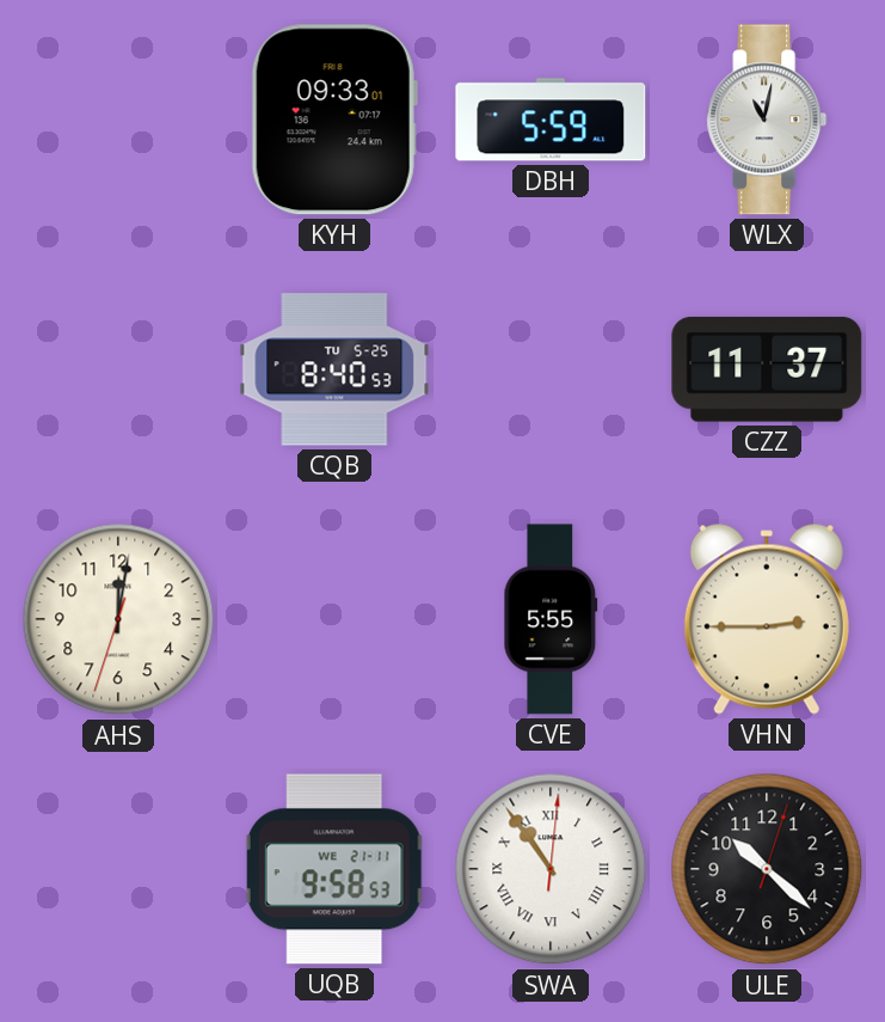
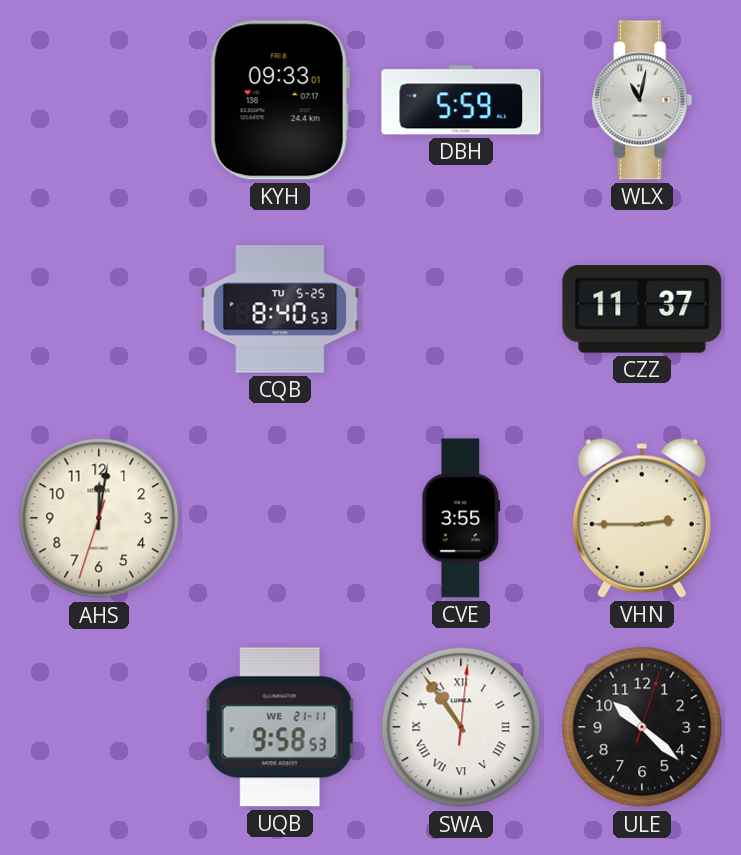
CVE: 5:55 -> 3:55
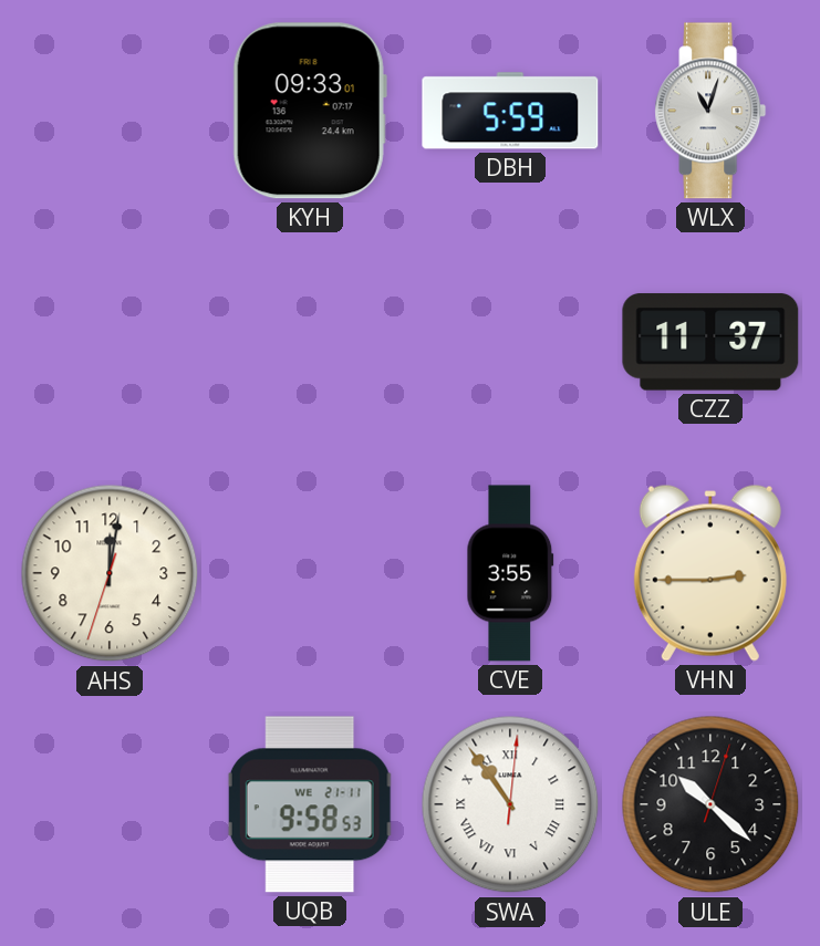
WLX: 11:02 -> 11:03
CQB: 8:40 -> none
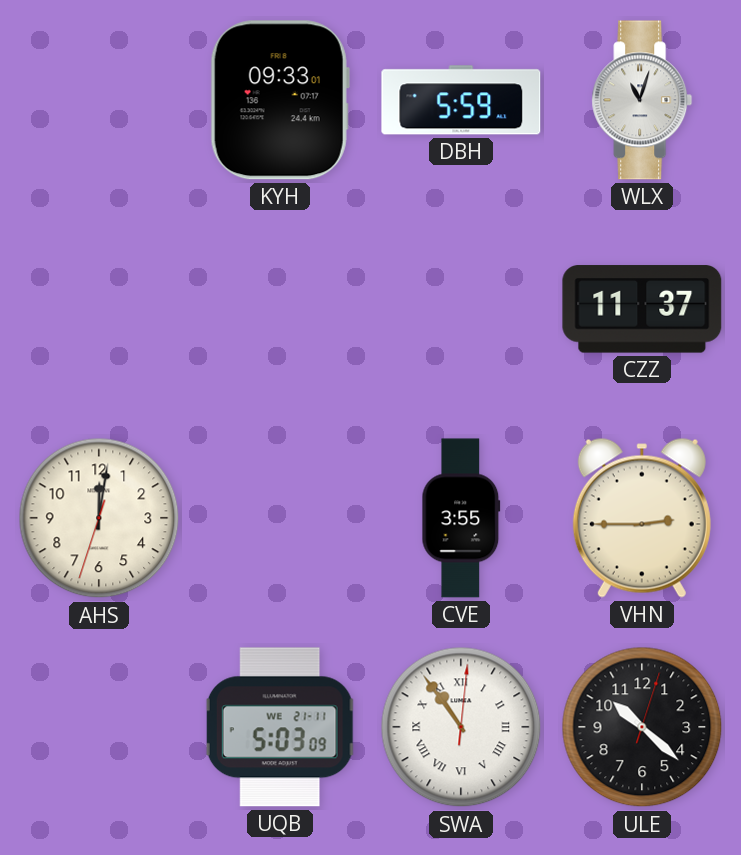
UQB: 9:58 -> 5:03
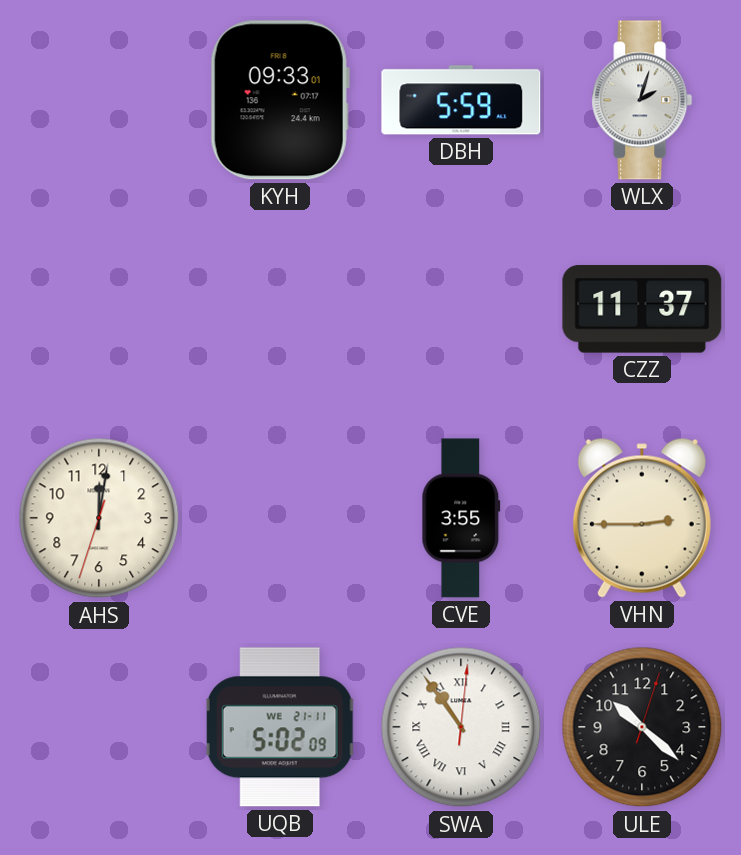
WLX: 11:03 -> 2:03
UQB: 5:03 -> 5:02
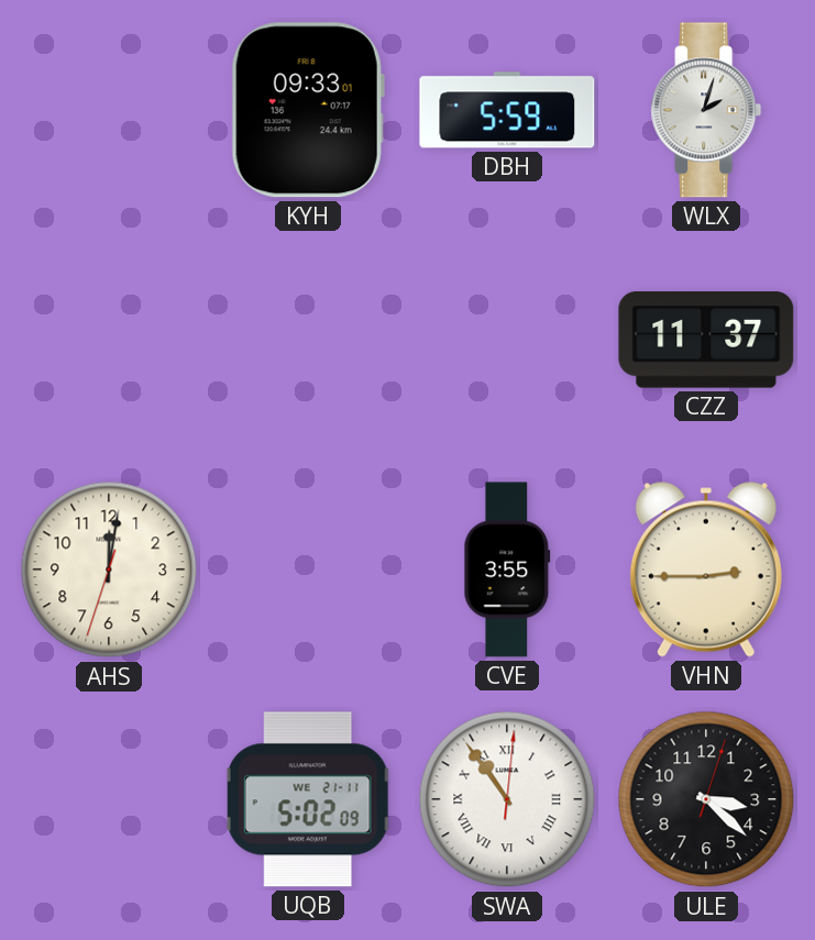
ULE: 10:22 -> 3:22
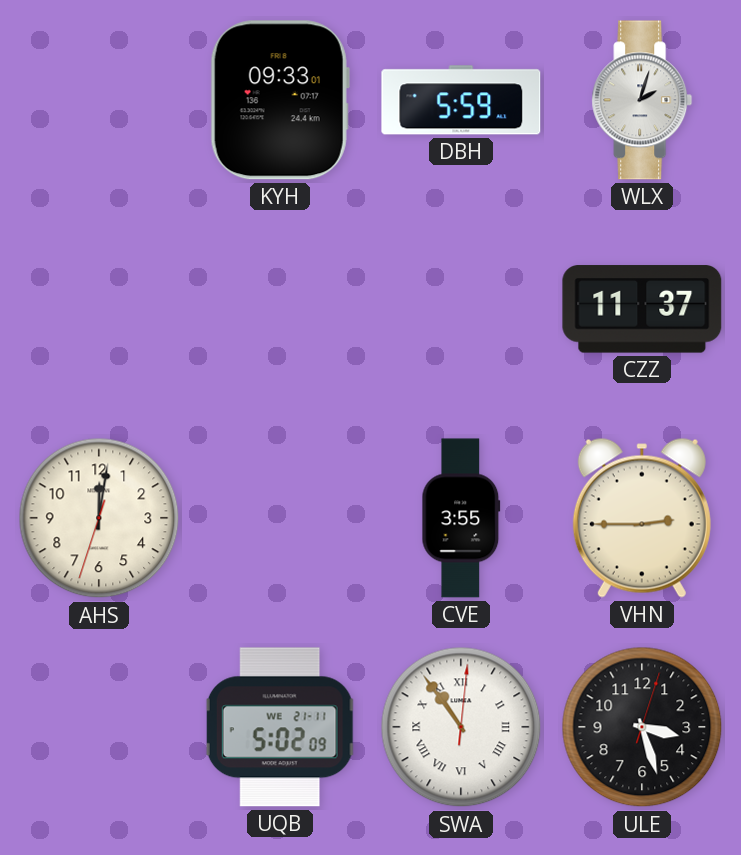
ULE: 3:22 -> 3:27
